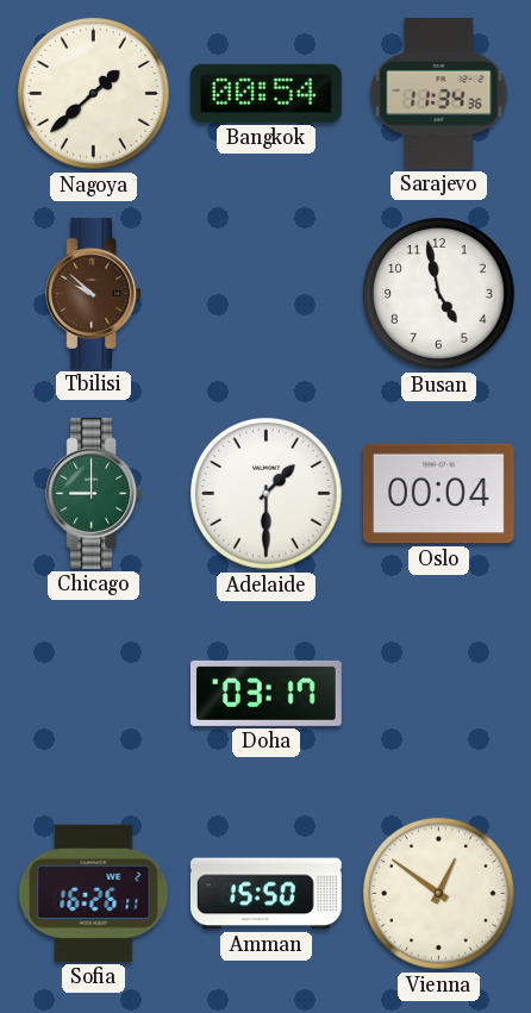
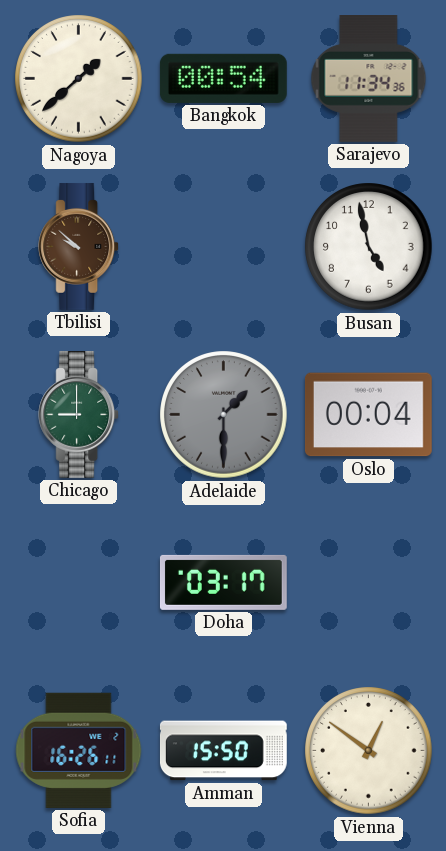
Adelaide dial: white -> grey
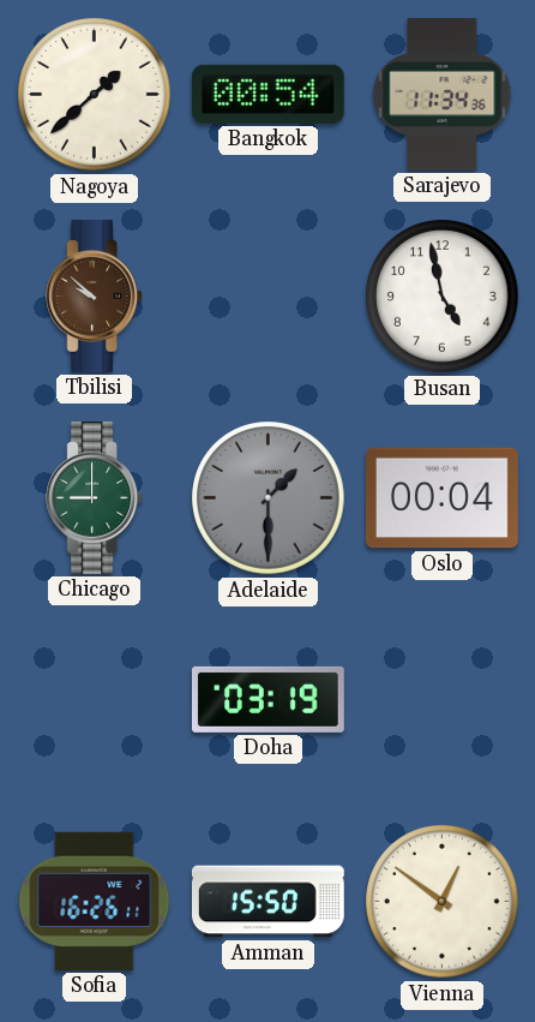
Doha: 03:17 -> 03:19
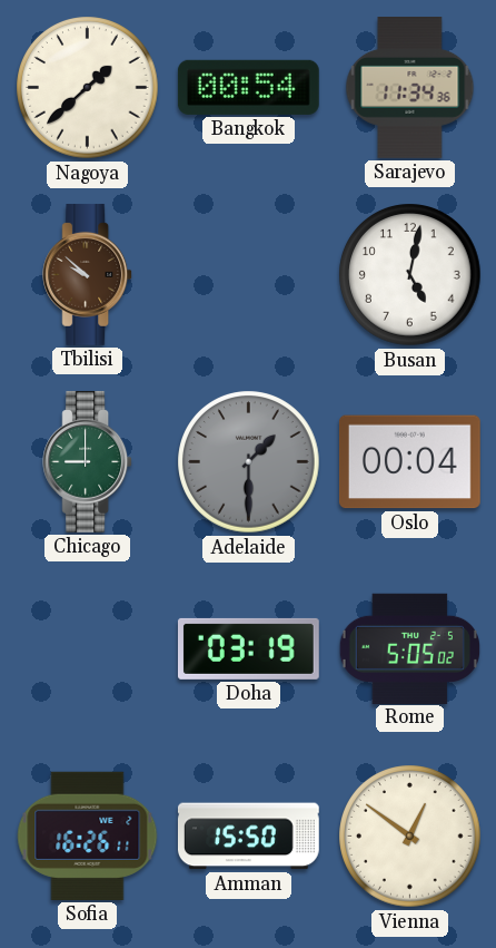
Busan: 4:58 -> 5:02
Rome: none -> 5:05
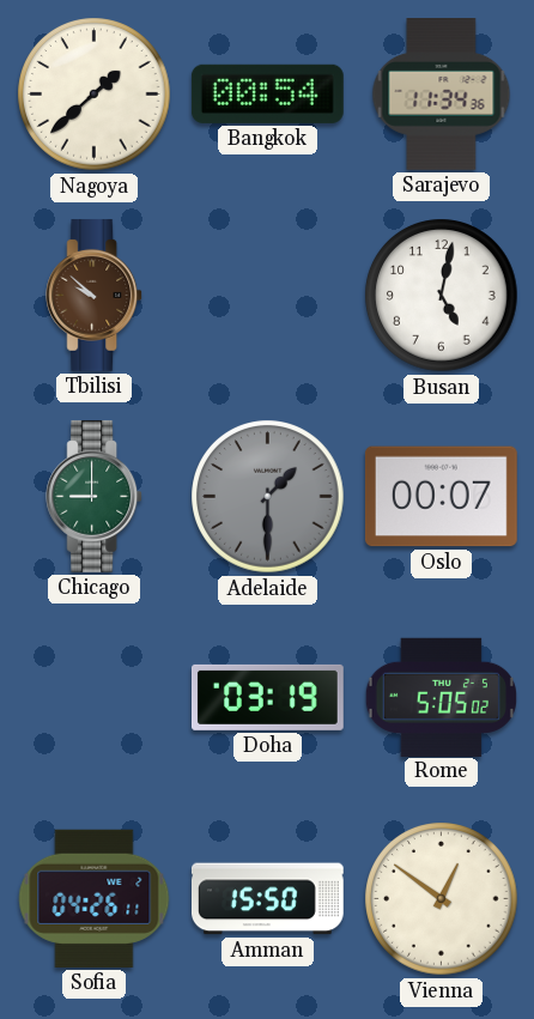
Oslo: 00:04 -> 00:07
Sofia: 16:26 -> 04:26
